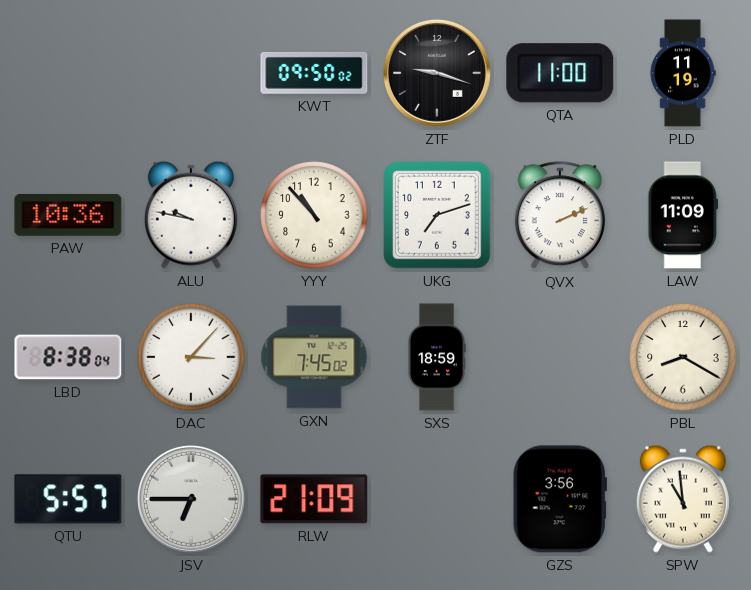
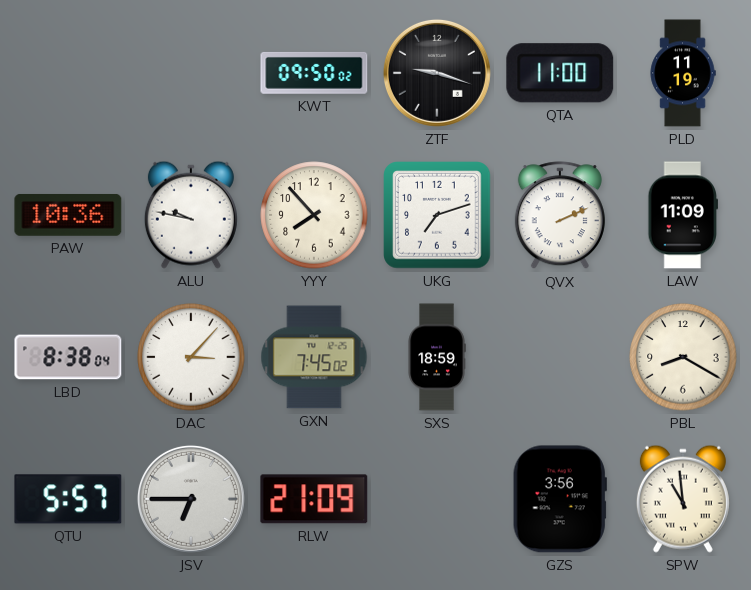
YYY: 10:53 -> 7:53
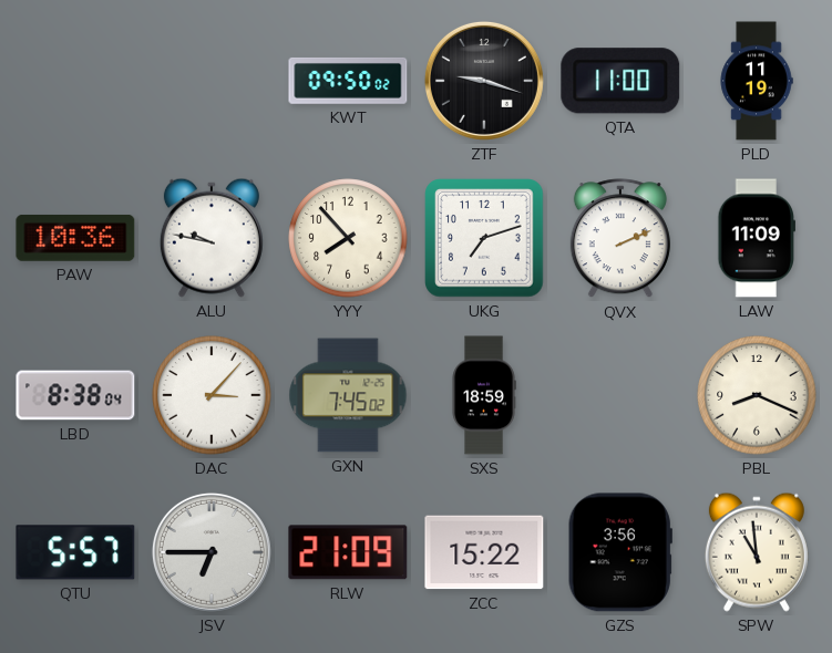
PBL: 8:20 -> 8:19
ZCC: none -> 15:22
